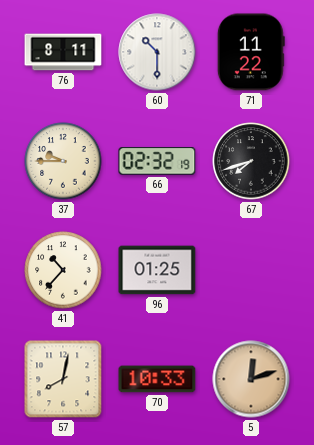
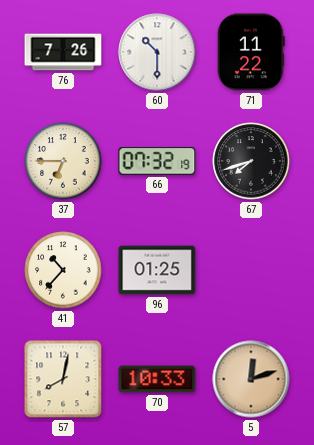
76: 8:11 -> 7:26
37: 9:45 -> 6:45
66: 02:32 -> 07:32
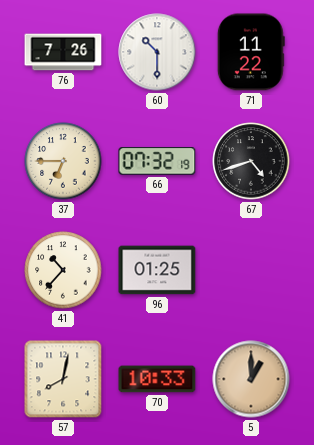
67: 7:42 -> 4:42
5: 12:12 -> 1:00
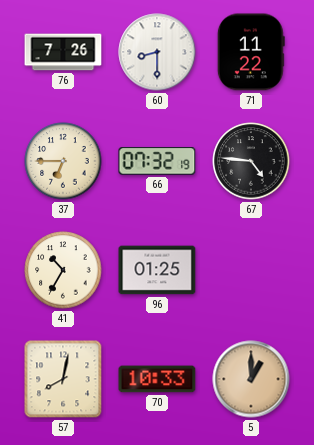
60: 10:30 -> 8:30
67: 4:42 -> 4:46
41: 10:37 -> 10:35
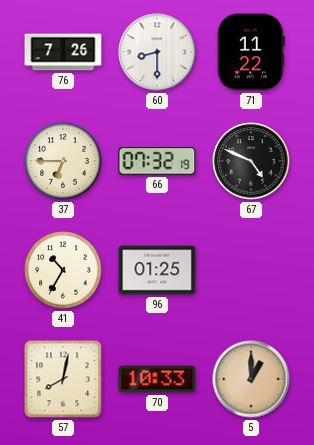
67: 4:46 -> 4:49
